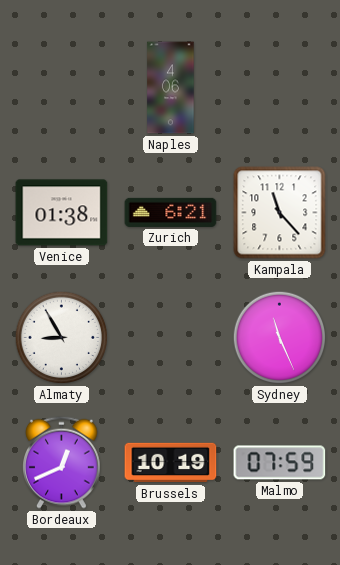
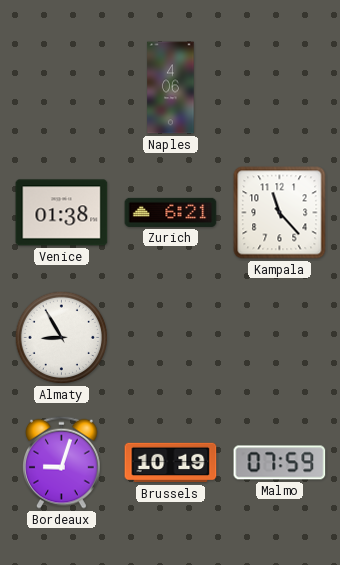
Sydney: 11:26 -> none
Bordeaux: 12:41 -> 9:03
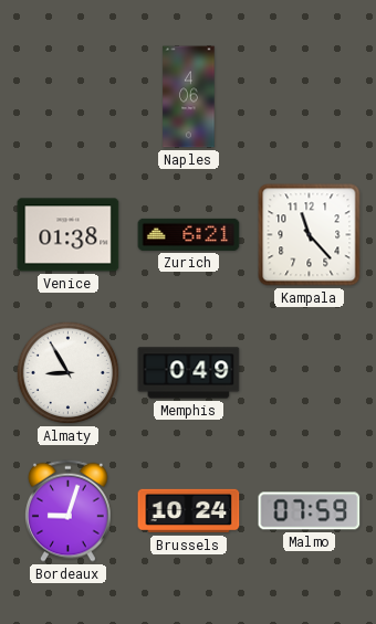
Memphis: none -> 0:49
Brussels: 10:19 -> 10:24
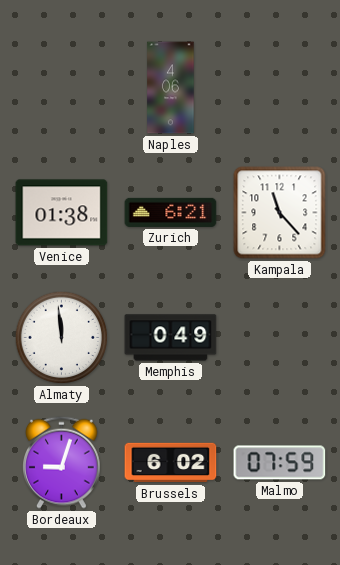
Almaty: 8:55 -> 11:59
Brussels: 10:24 -> 6:02
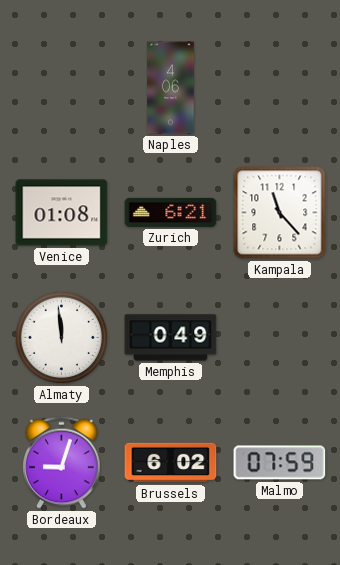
Venice: 01:38 -> 01:08
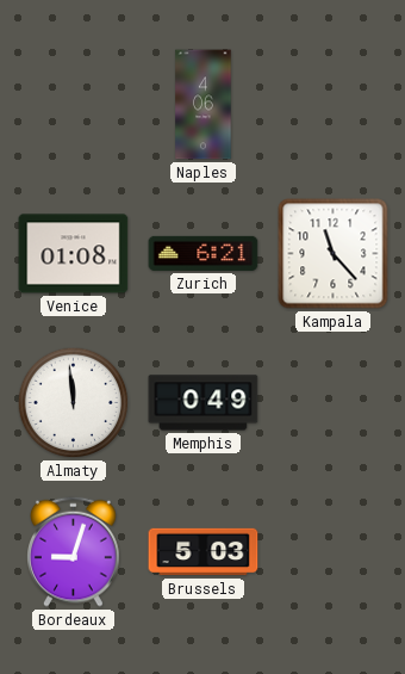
Brussels: 6:02 -> 5:03
Malmo: 07:59 -> none
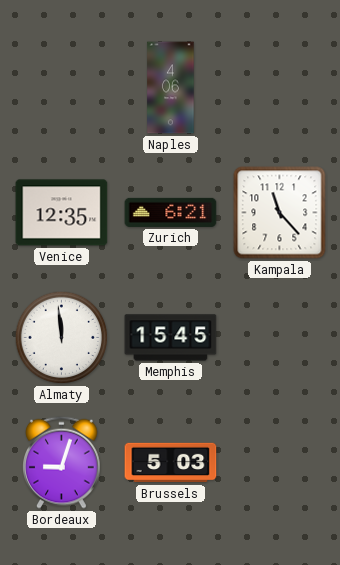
Venice: 01:08 -> 12:35
Memphis: 0:49 -> 15:45
